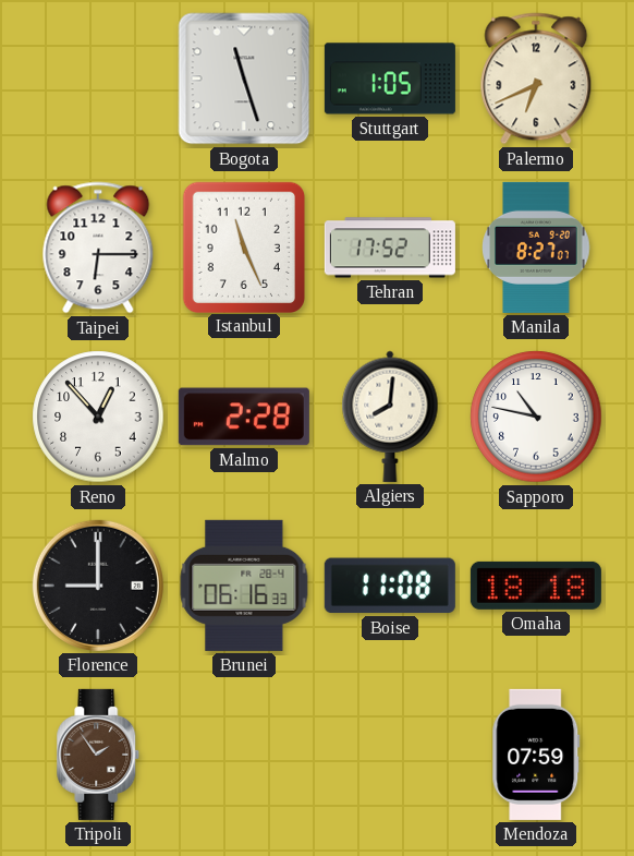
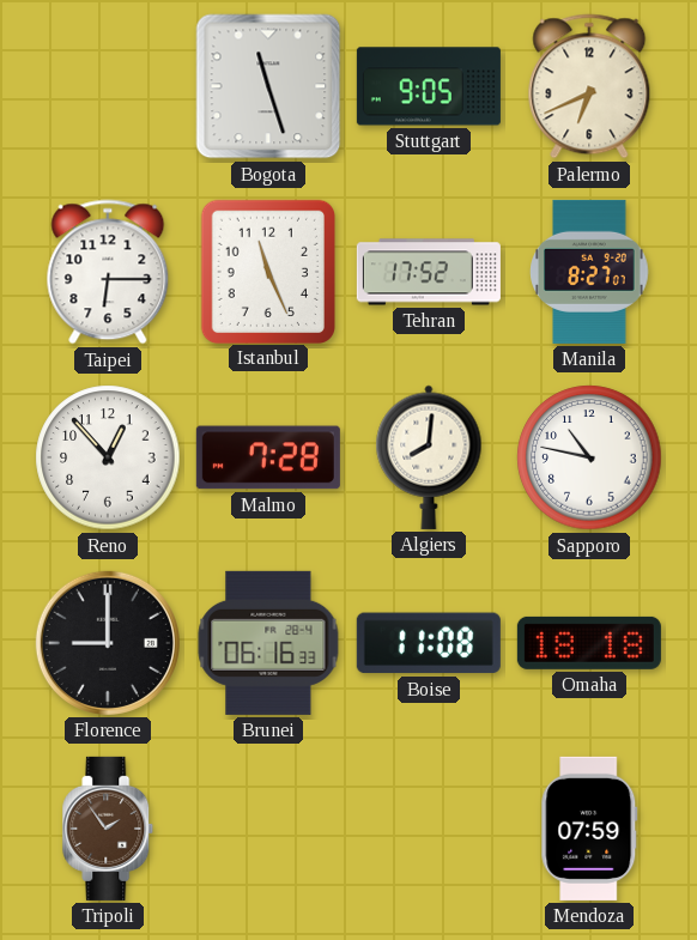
Stuttgart: 1:05 -> 9:05
Malmo: 2:28 -> 7:28
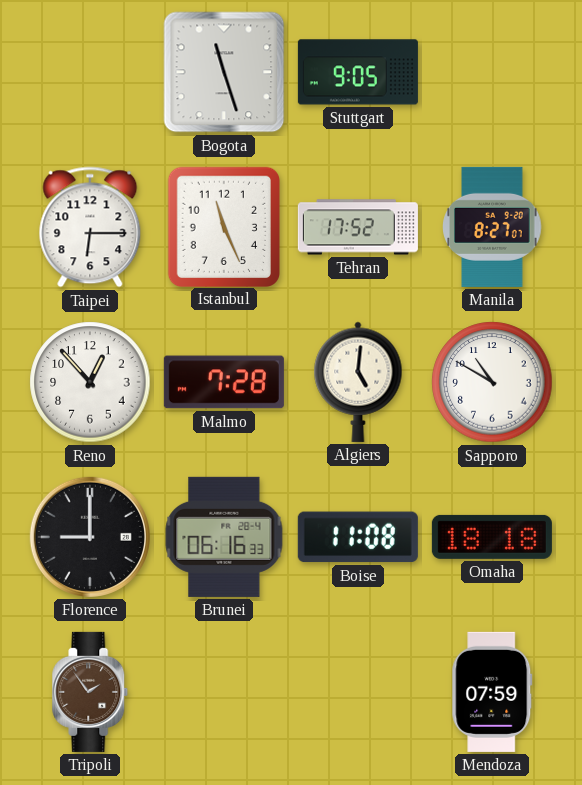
Palermo: 6:41 -> none
Algiers: 8:01 -> 5:01
Sapporo: 10:47 -> 10:50
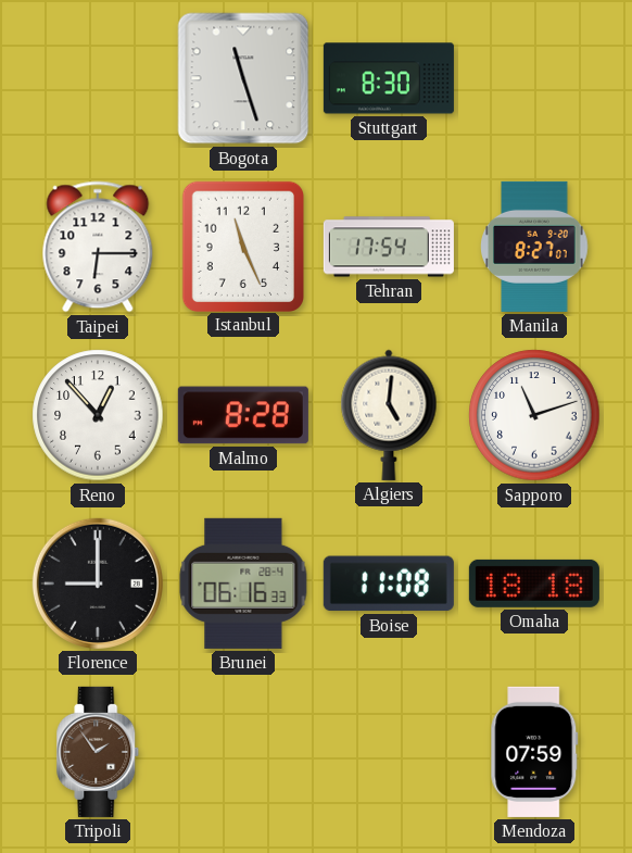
Stuttgart: 9:05 -> 8:30
Tehran: 17:52 -> 17:54
Malmo: 7:28 -> 8:28
Sapporo: 10:50 -> 11:12
